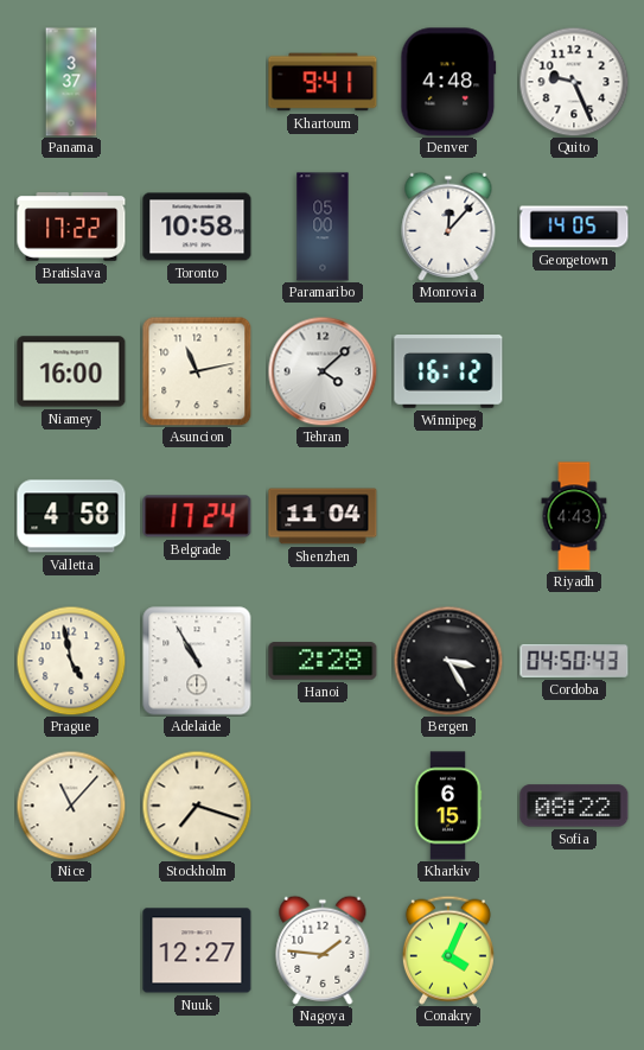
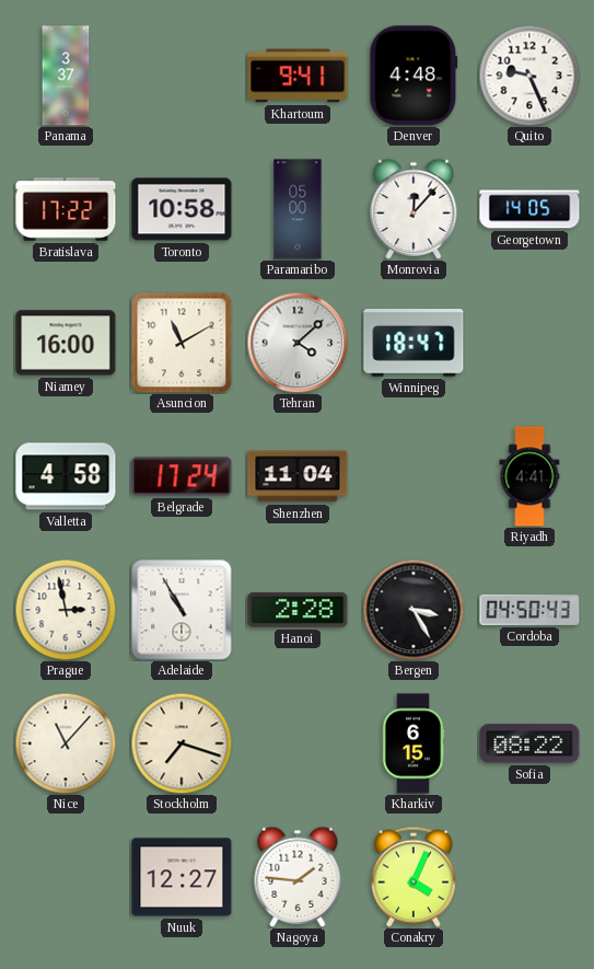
Asuncion: 11:13 -> 11:10
Winnipeg: 16:12 -> 18:47
Riyadh: 4:43 -> 4:41
Prague: 4:58 -> 2:58
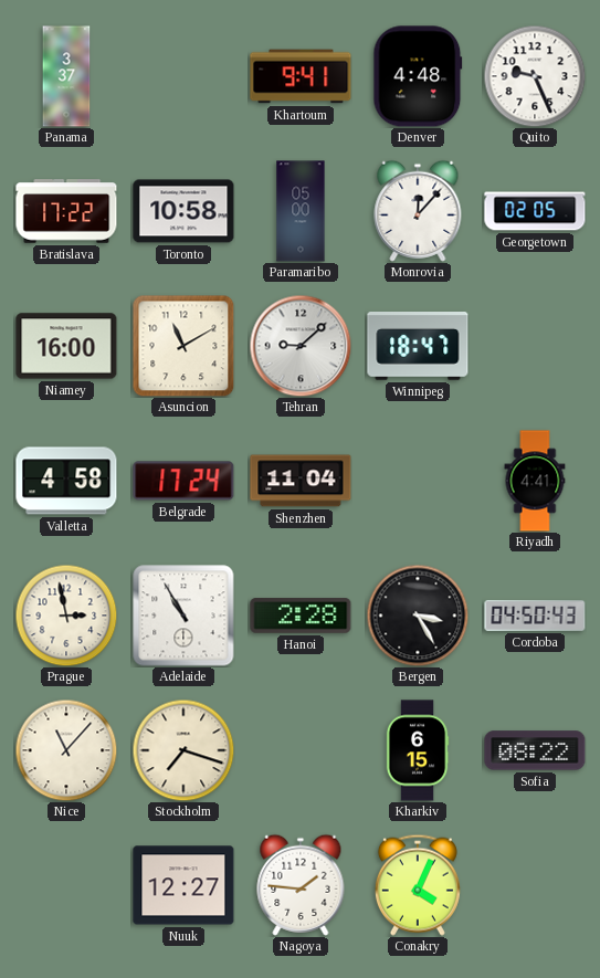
Georgetown: 14:05 -> 02:05
Tehran: 4:08 -> 9:08
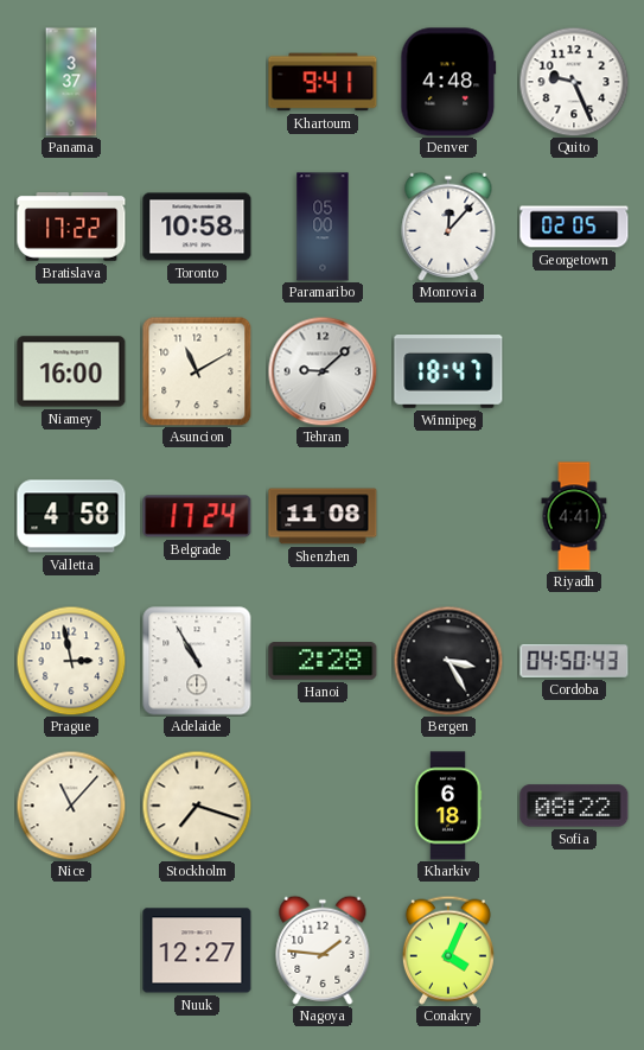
Shenzhen: 11:04 -> 11:08
Kharkiv: 6:15 -> 6:18
